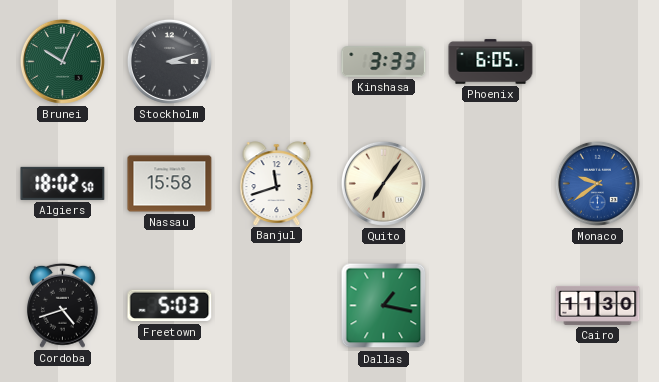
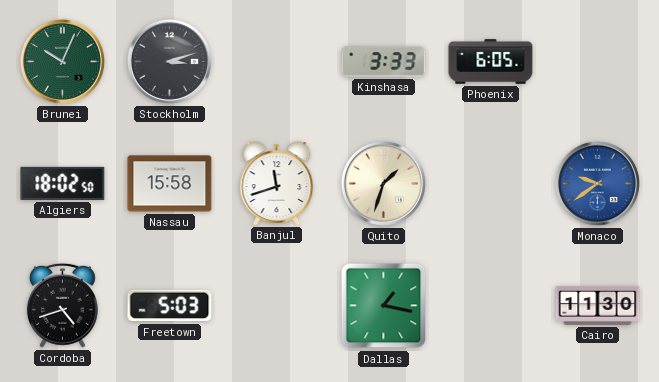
Quito: 7:06 -> 1:33
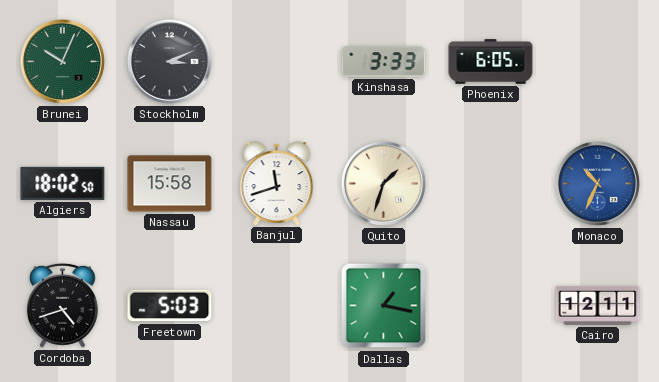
Stockholm: 3:12 -> 3:11
Monaco: 9:39 -> 10:34
Cairo: 11:30 -> 12:11
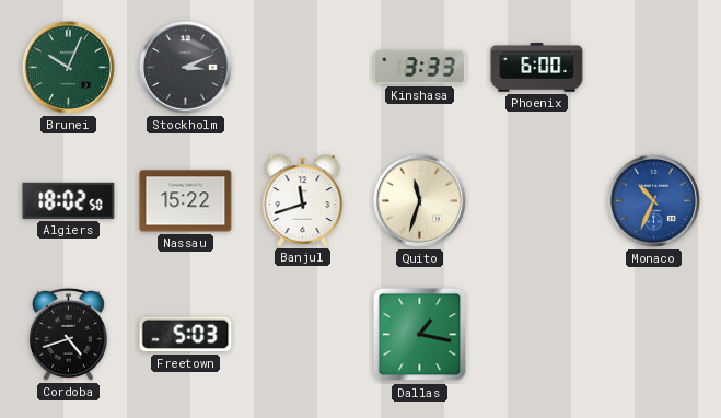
Phoenix: 6:05 -> 6:00
Nassau: 15:58 -> 15:22
Quito: 1:33 -> 11:33
Cairo: 12:11 -> none
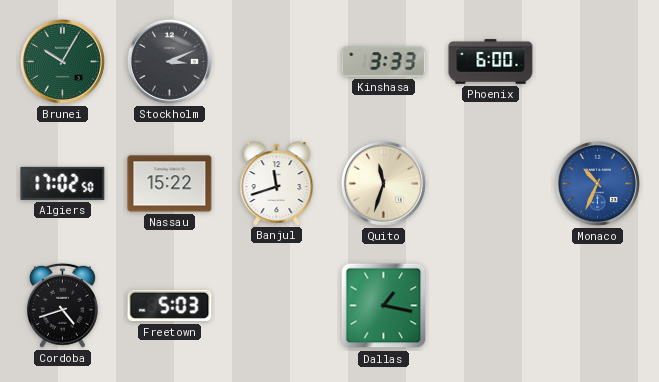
Brunei: 10:04 -> 10:05
Algiers: 18:02 -> 17:02
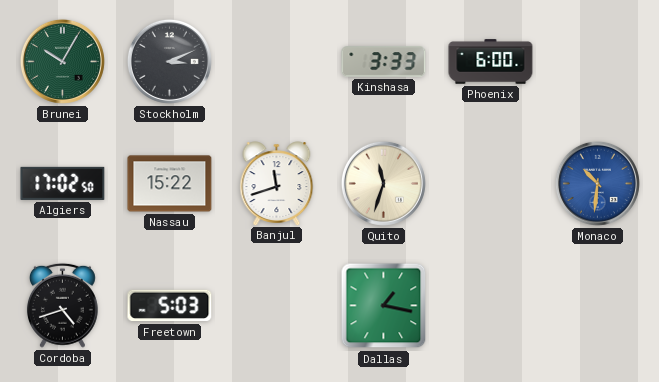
Monaco: 10:34 -> 10:31
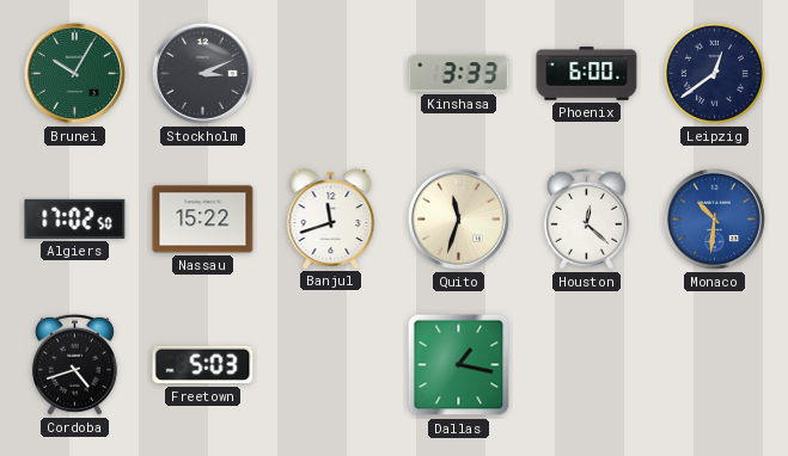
Leipzig: none -> 12:39
Houston: none -> 12:22
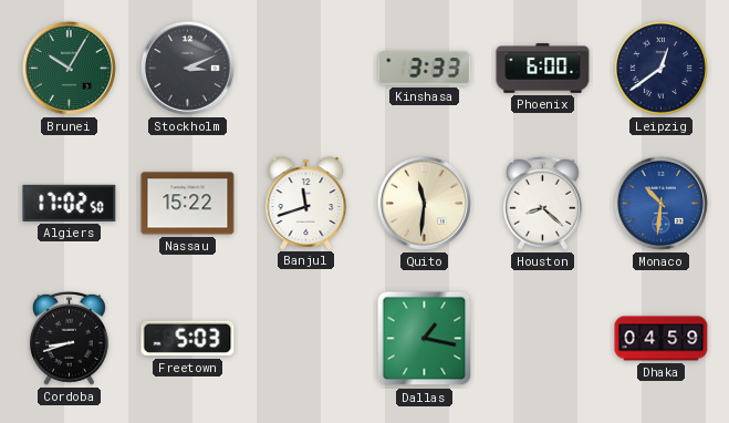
Quito: 11:33 -> 11:31
Houston: 12:22 -> 8:22
Cordoba: 4:42 -> 8:42
Dhaka: none -> 04:59
